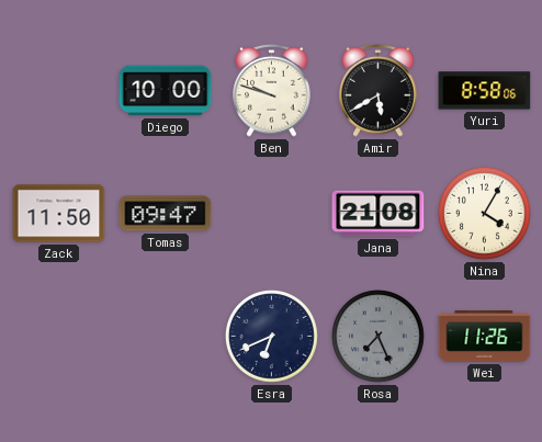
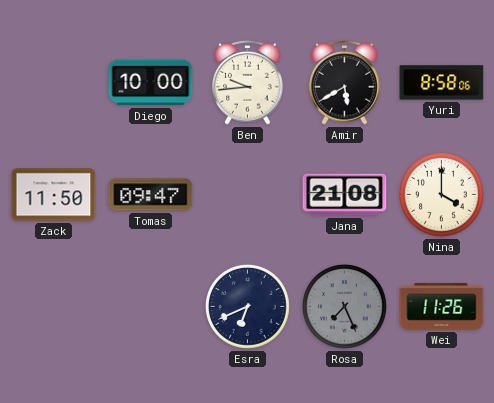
Ben: 9:48 -> 9:44
Nina: 4:05 -> 4:00
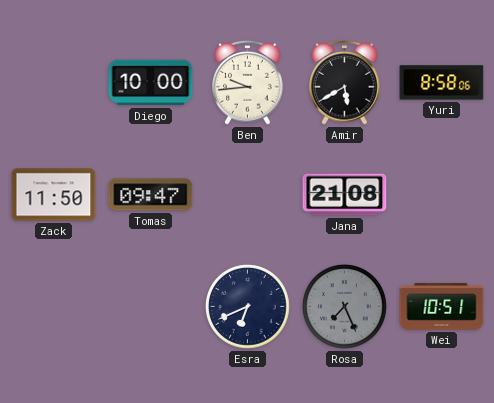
Nina: 4:00 -> none
Wei: 11:26 -> 10:51
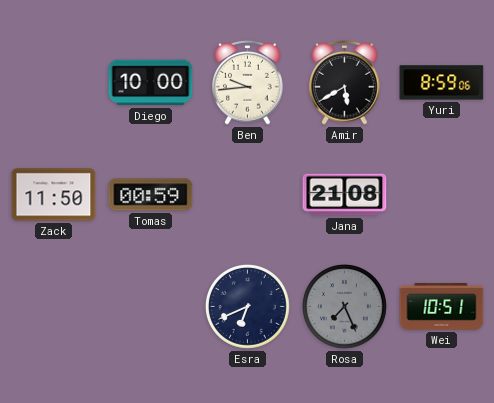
Yuri: 8:58 -> 8:59
Tomas: 09:47 -> 00:59
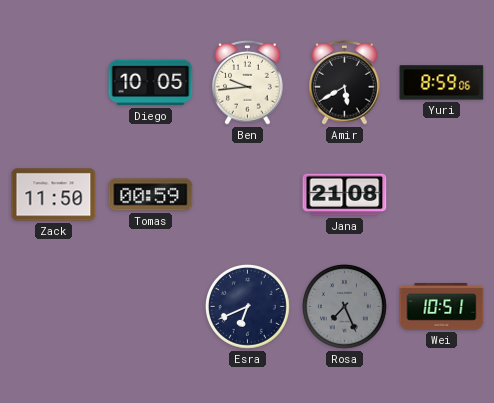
Diego: 10:00 -> 10:05
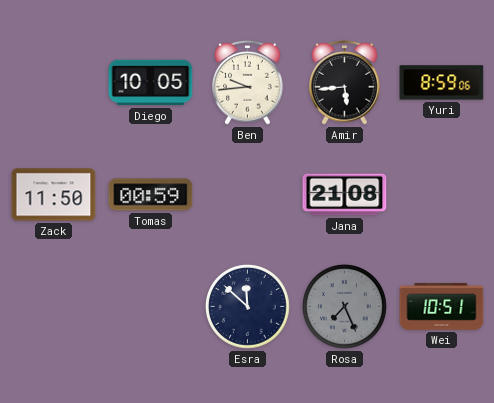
Amir: 5:40 -> 5:44
Esra: 6:41 -> 11:52
